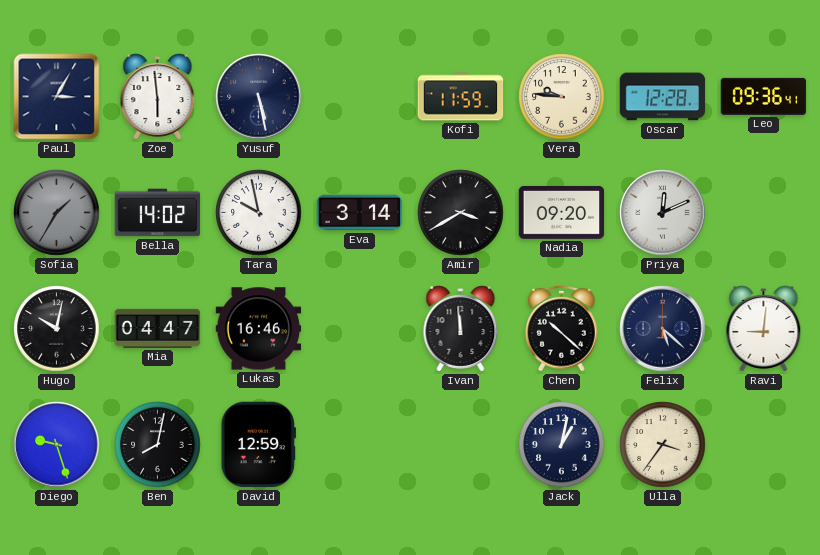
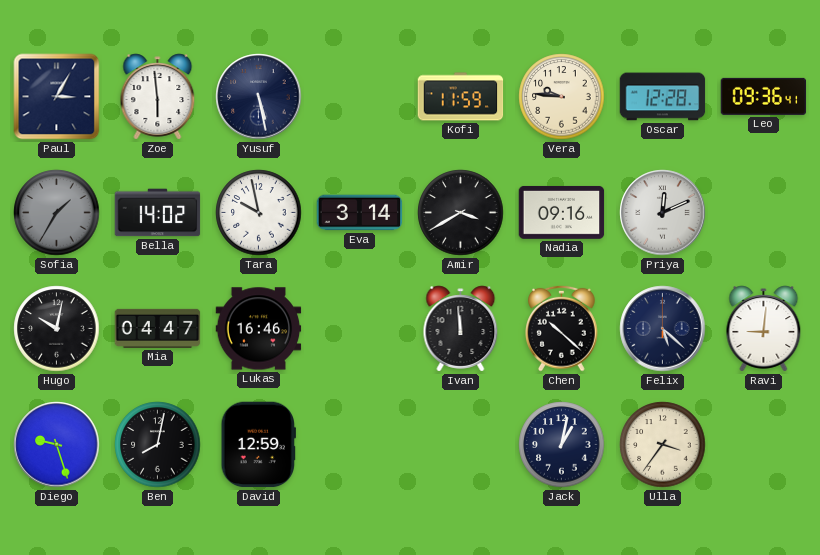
Nadia: 09:20 -> 09:16
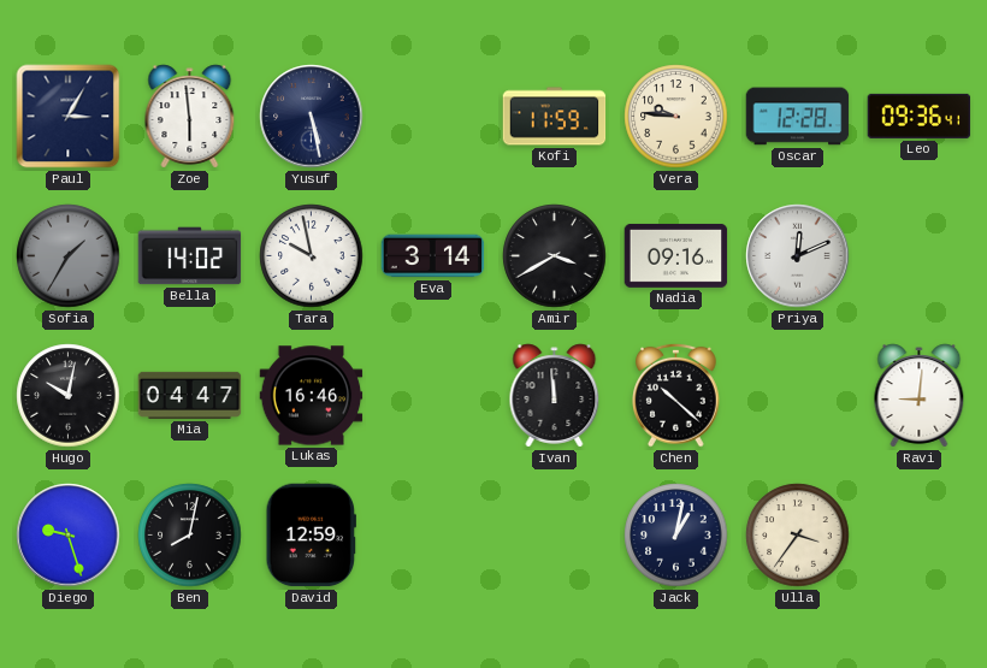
Felix: 5:22 -> none
